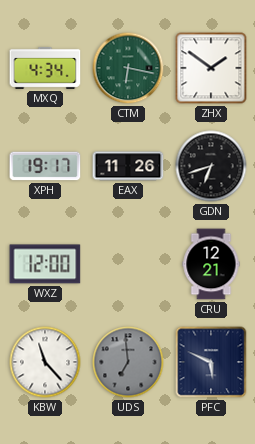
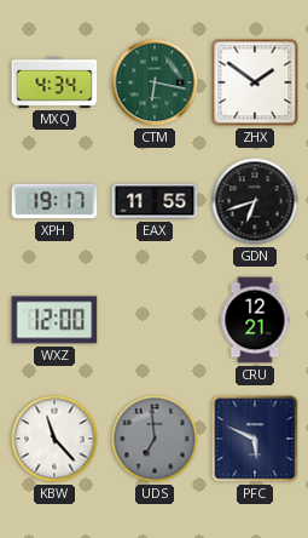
EAX: 11:26 -> 11:55
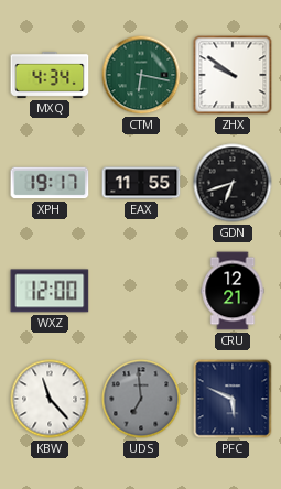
ZHX: 1:51 -> 9:51
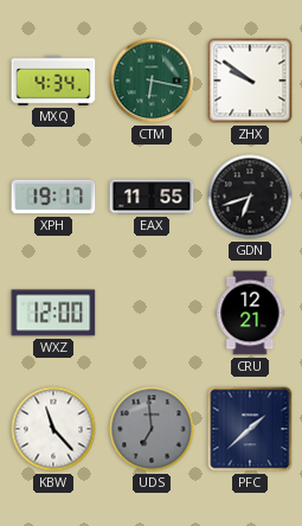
PFC: 5:49 -> 1:38
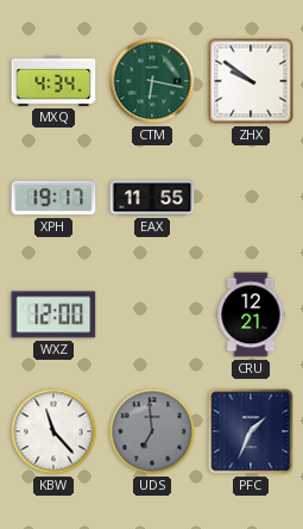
GDN: 6:42 -> none
PFC: 1:38 -> 1:34
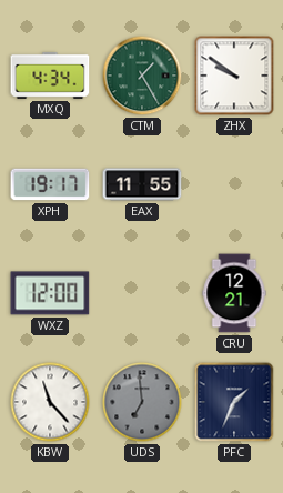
CTM: 6:17 -> 1:25
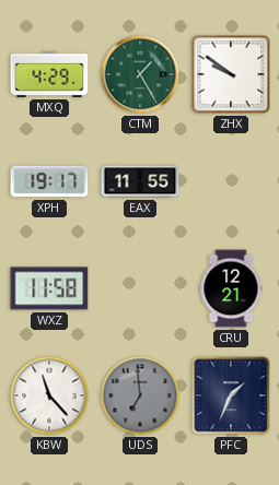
MXQ: 4:34 -> 4:29
WXZ: 12:00 -> 11:58
